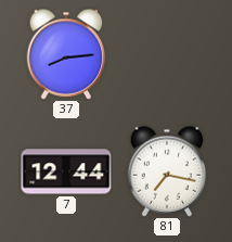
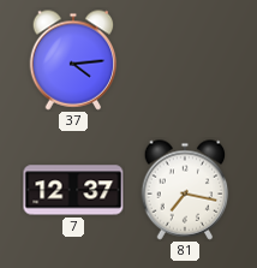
37: 8:14 -> 4:14
7: 12:44 -> 12:37
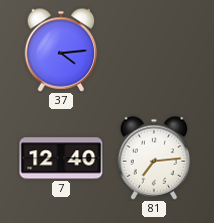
7: 12:37 -> 12:40
81: 7:17 -> 7:14
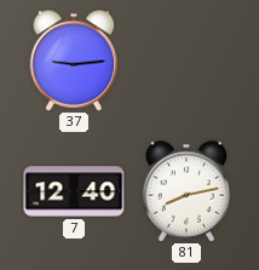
37: 4:14 -> 9:14
81: 7:14 -> 8:13
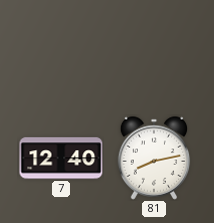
37: 9:14 -> none
